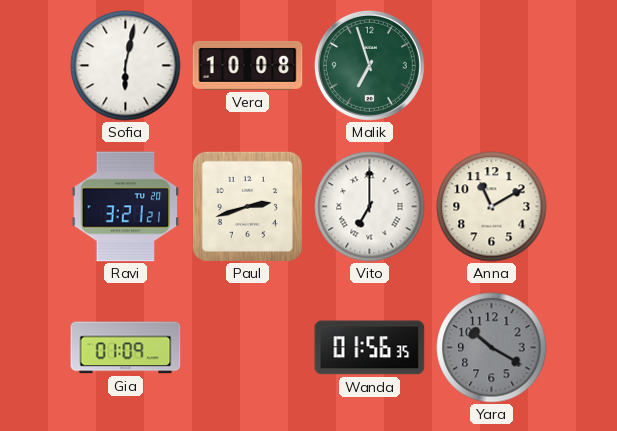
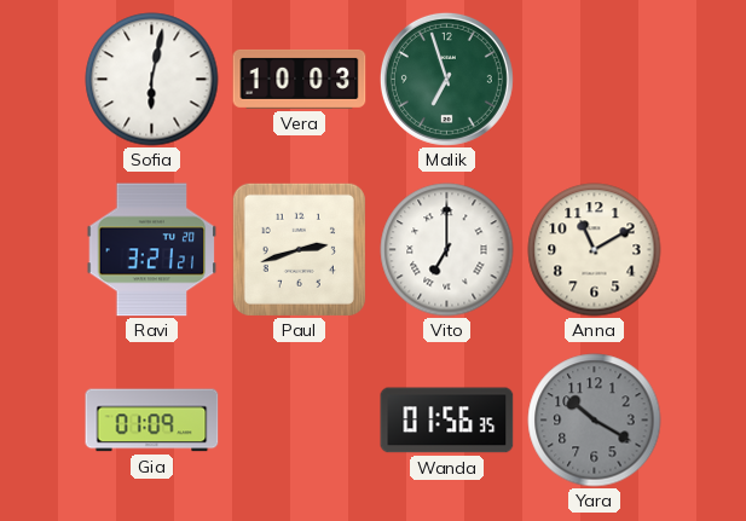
Vera: 10:08 -> 10:03
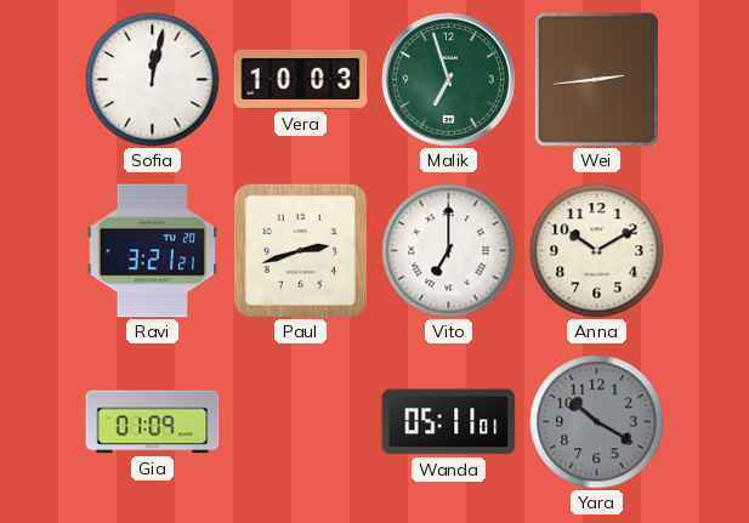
Sofia: 6:02 -> 12:02
Wei: none -> 2:44
Anna: 11:10 -> 10:10
Wanda: 01:56 -> 05:11
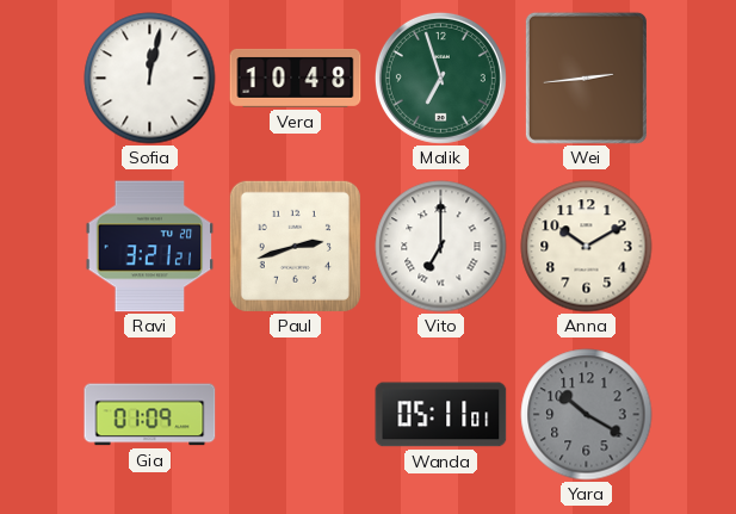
Vera: 10:03 -> 10:48
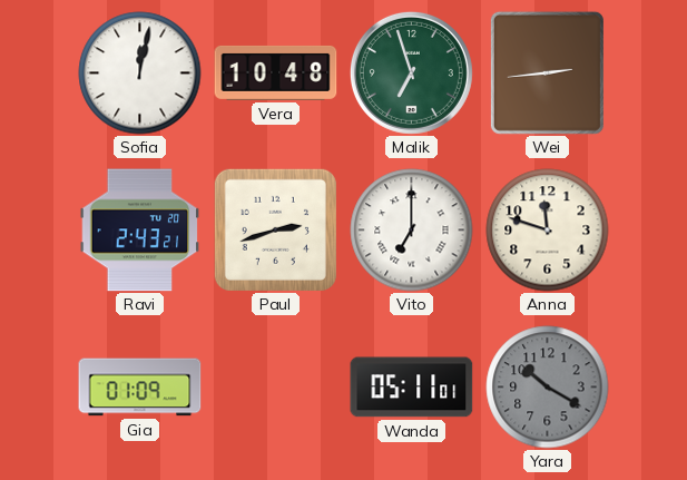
Ravi: 3:21 -> 2:43
Anna: 10:10 -> 11:48
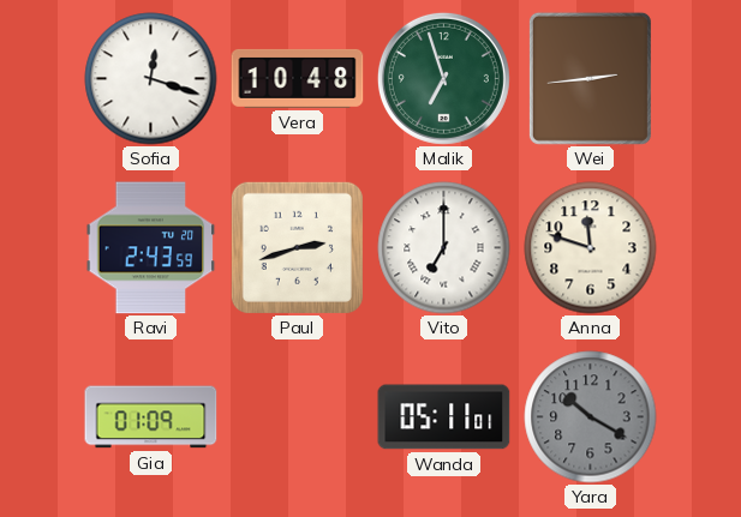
Sofia: 12:02 -> 12:18
Ravi: 2:43:21 -> 2:43:59
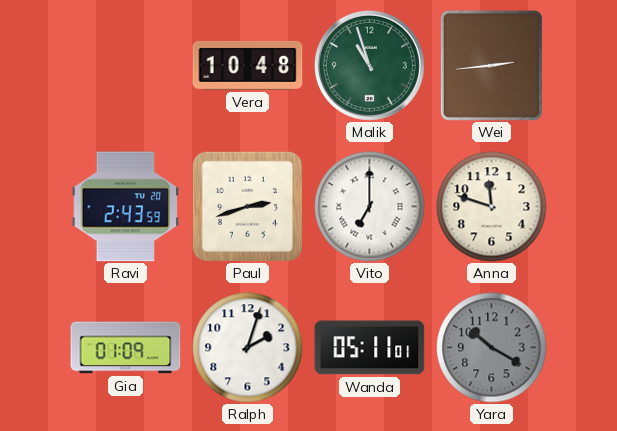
Sofia: 12:18 -> none
Malik: 6:57 -> 10:57
Ralph: none -> 2:03
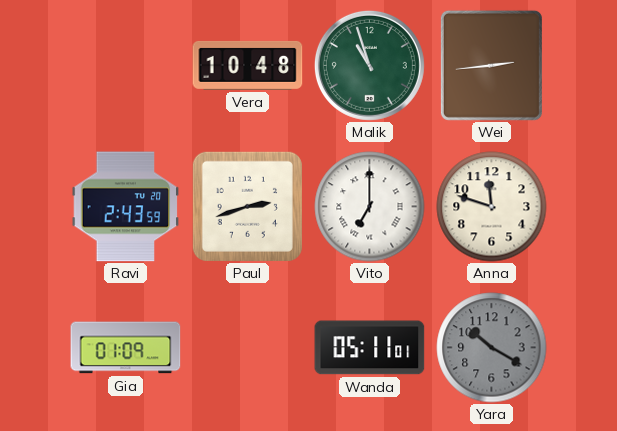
Ralph: 2:03 -> none
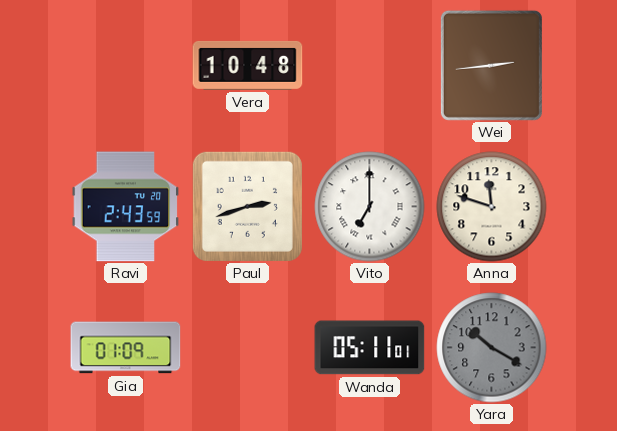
Malik: 10:57 -> none
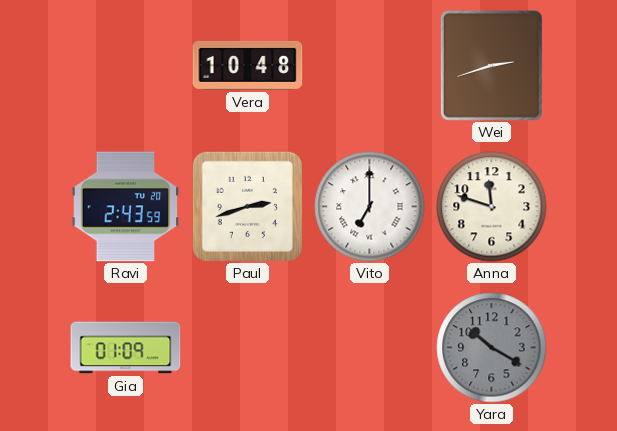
Wei: 2:44 -> 2:42
Wanda: 05:11 -> none
